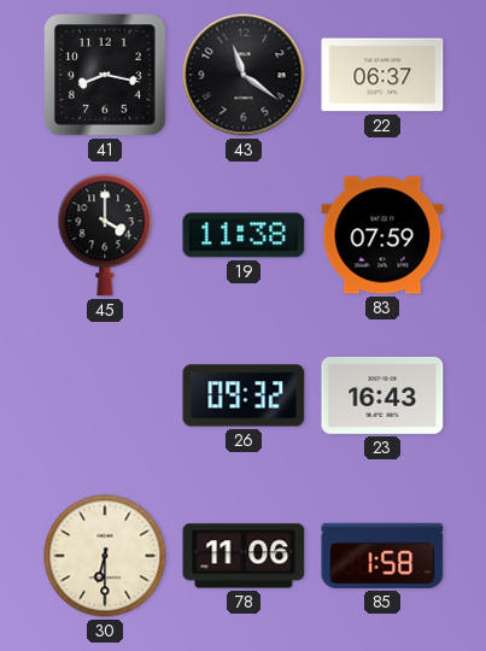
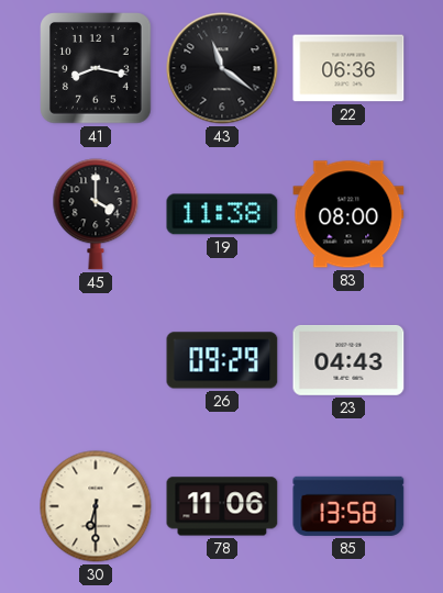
22: 06:37 -> 06:36
83: 07:59 -> 08:00
26: 09:32 -> 09:29
23: 16:43 -> 04:43
85: 1:58 -> 13:58
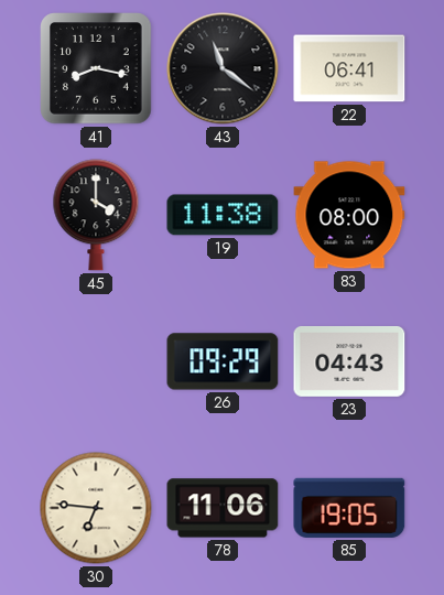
22: 06:36 -> 06:41
30: 6:30 -> 6:46
85: 13:58 -> 19:05
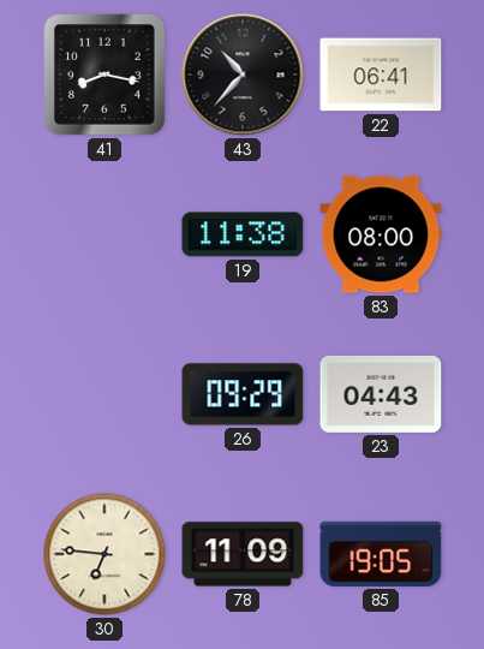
43: 11:21 -> 10:37
45: 4:00 -> none
78: 11:06 -> 11:09
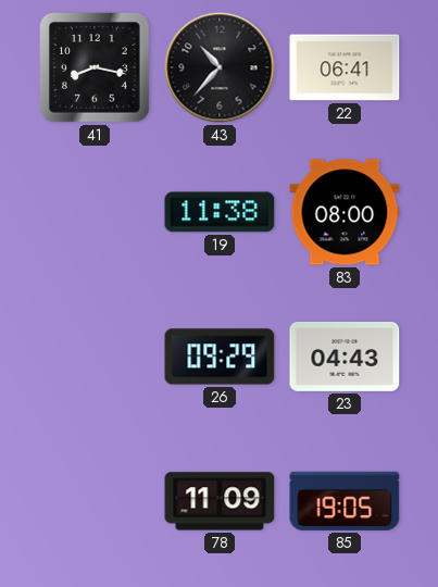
30: 6:46 -> none
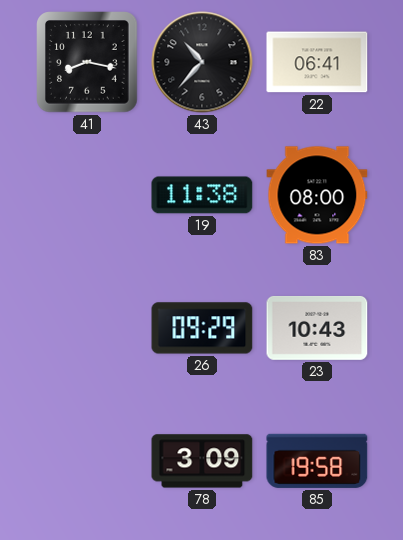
23: 04:43 -> 10:43
78: 11:09 -> 3:09
85: 19:05 -> 19:58
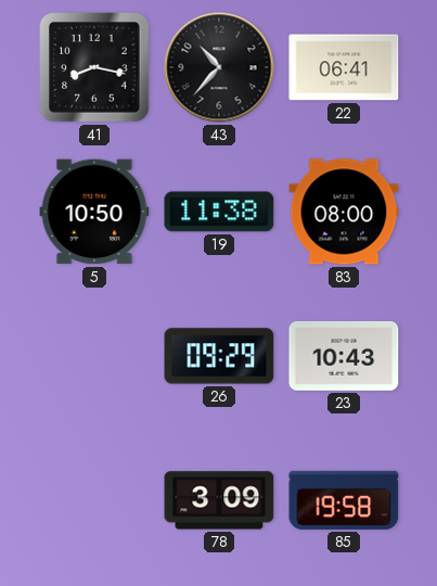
5: none -> 10:50
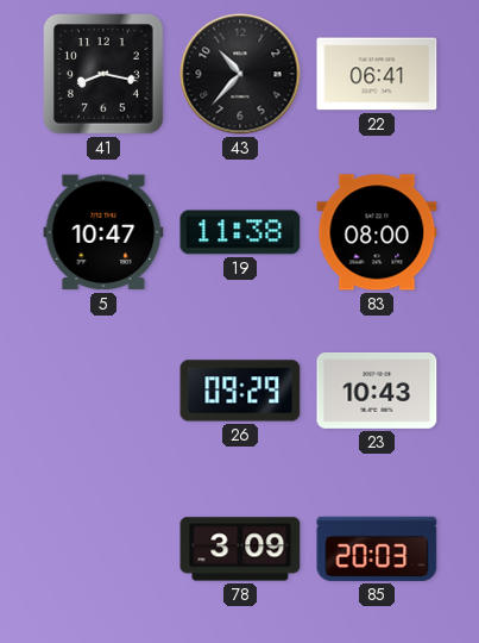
5: 10:50 -> 10:47
85: 19:58 -> 20:03
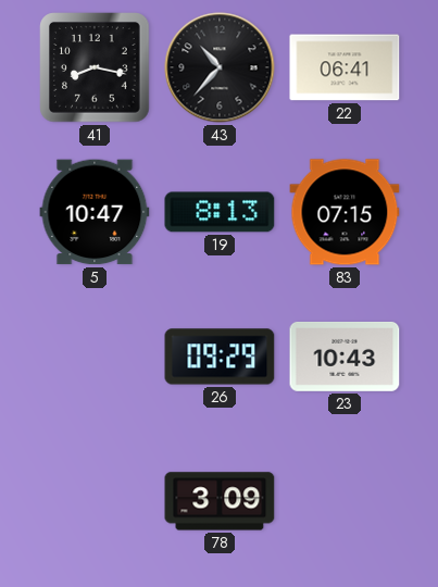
19: 11:38 -> 8:13
83: 08:00 -> 07:15
85: 20:03 -> none
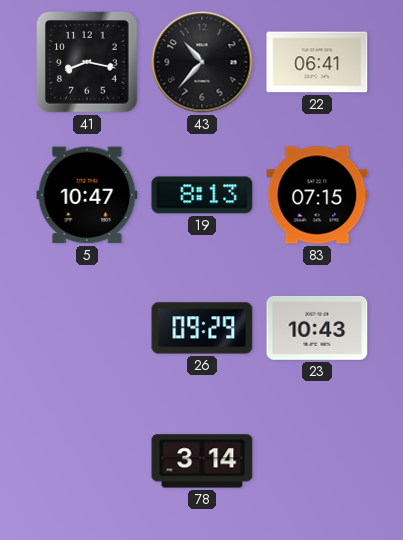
78: 3:09 -> 3:14
